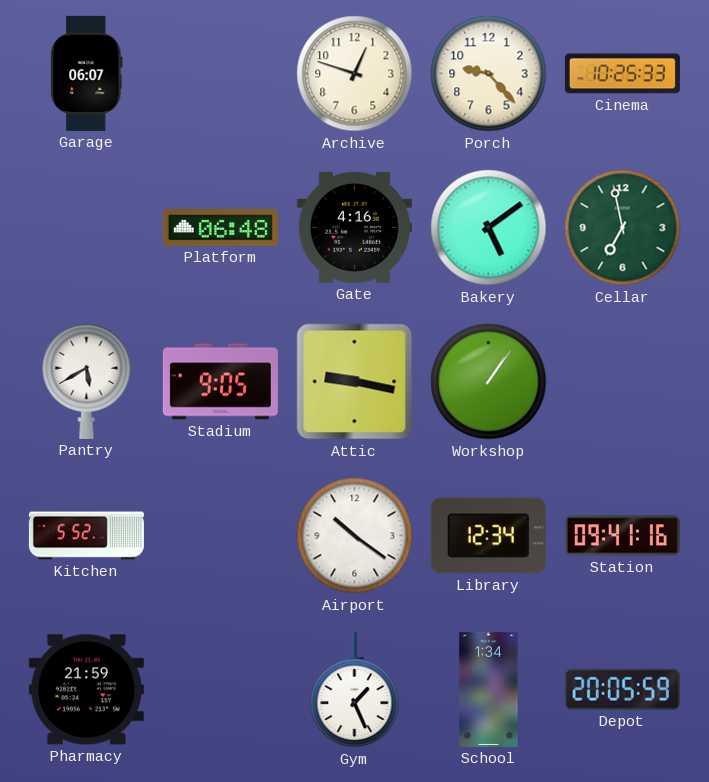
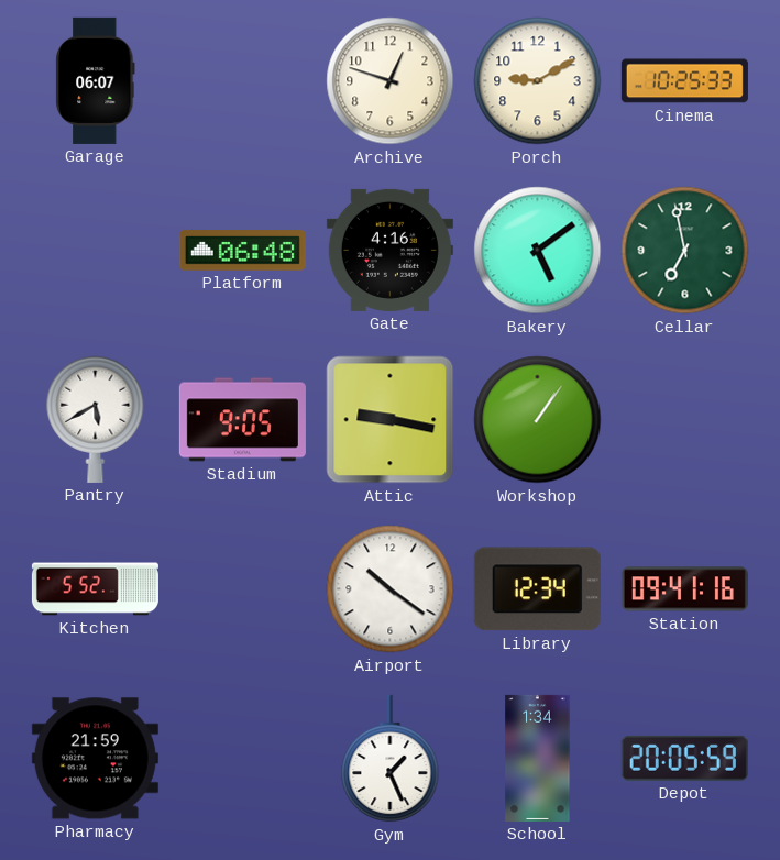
Porch: 9:23 -> 9:10
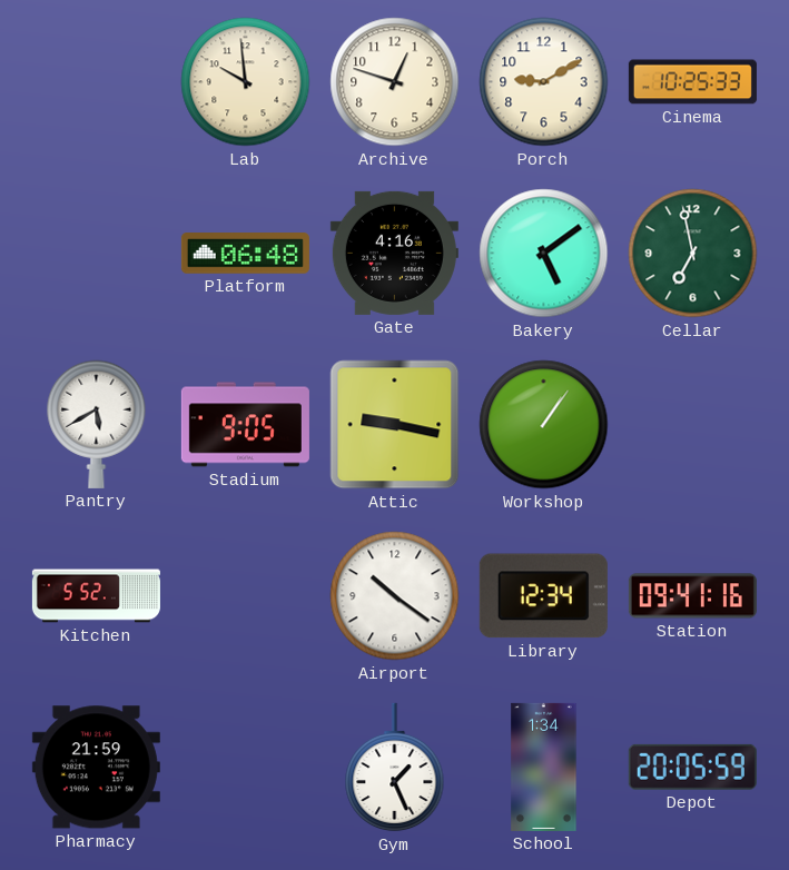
Garage: 06:07 -> none
Lab: none -> 9:59
